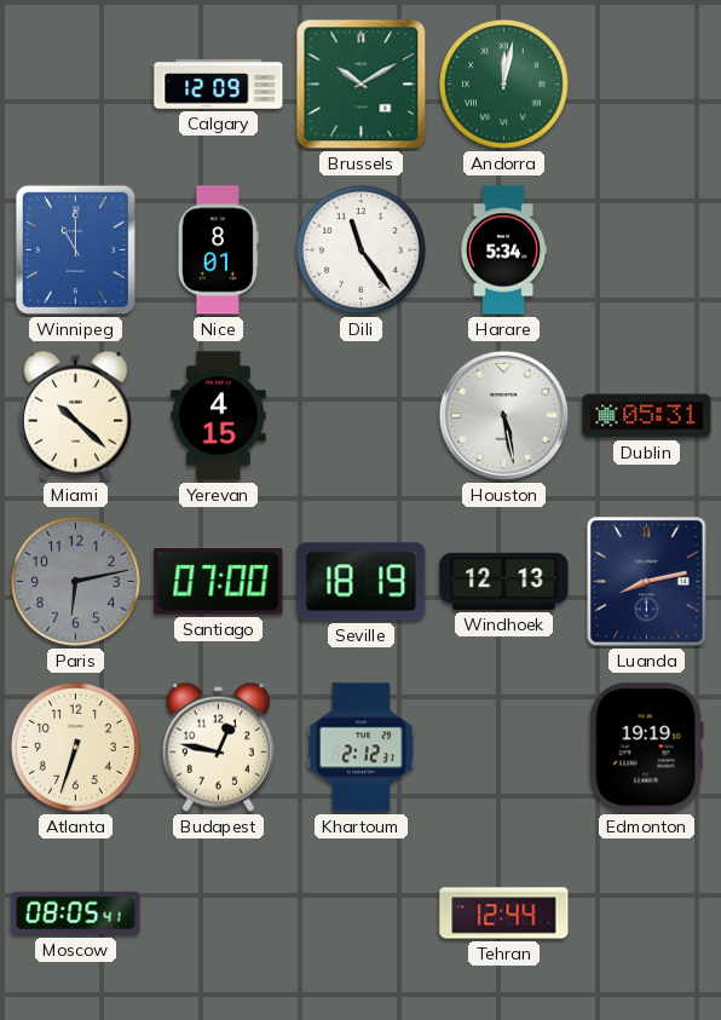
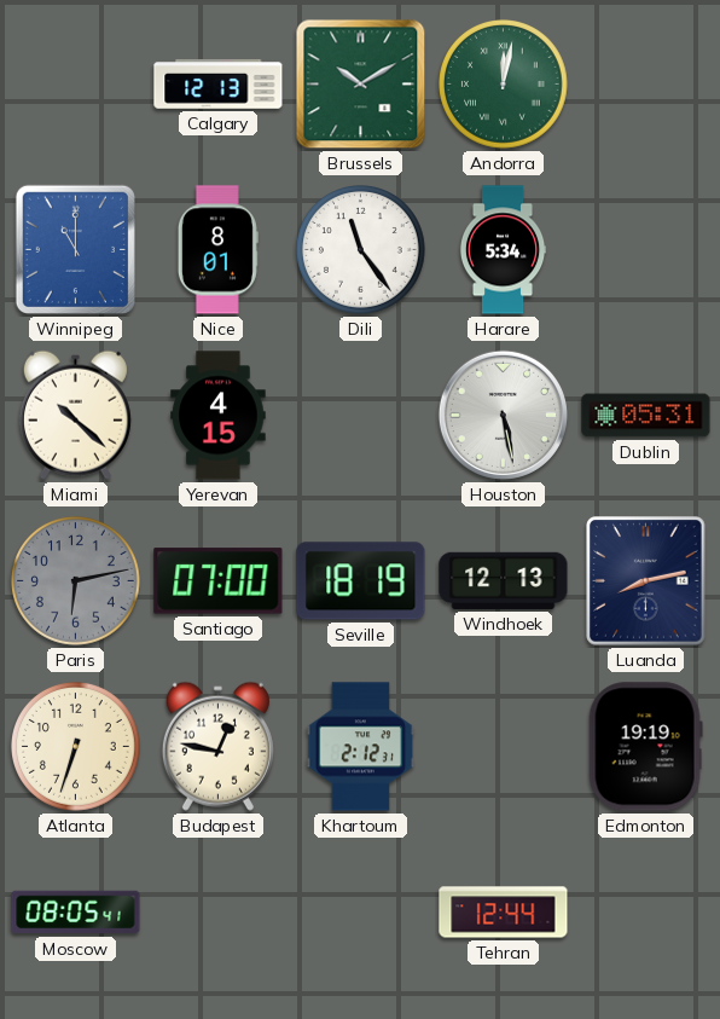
Calgary: 12:09 -> 12:13
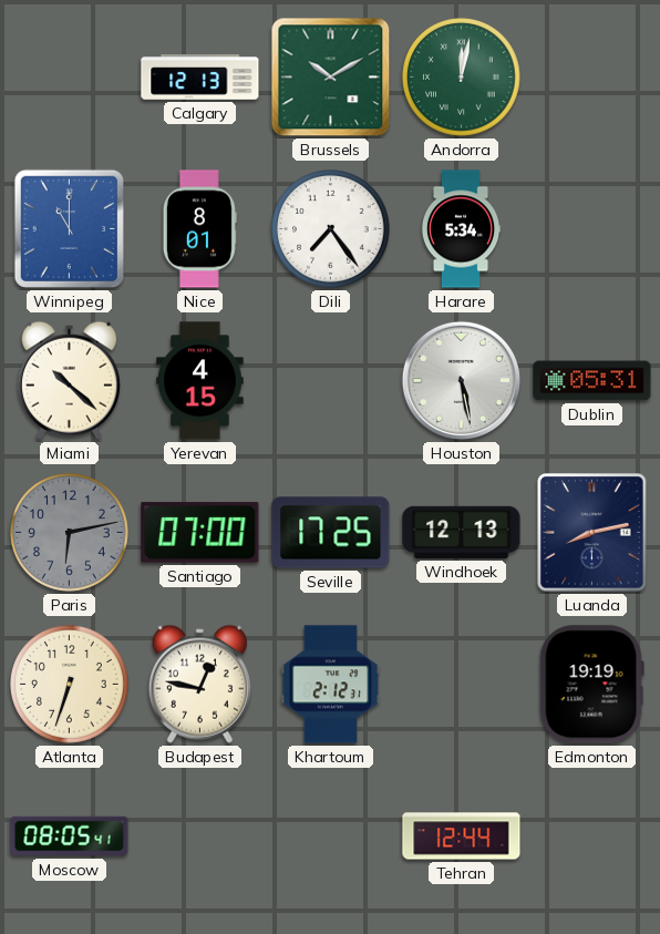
Dili: 11:24 -> 7:24
Seville: 18:19 -> 17:25
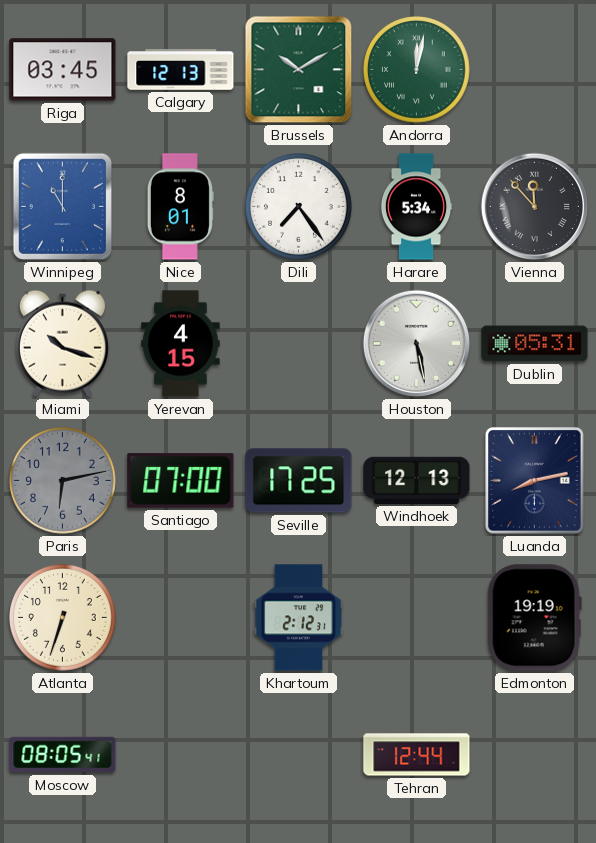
Riga: none -> 03:45
Vienna: none -> 11:53
Miami: 10:22 -> 10:18
Budapest: 12:47 -> none
